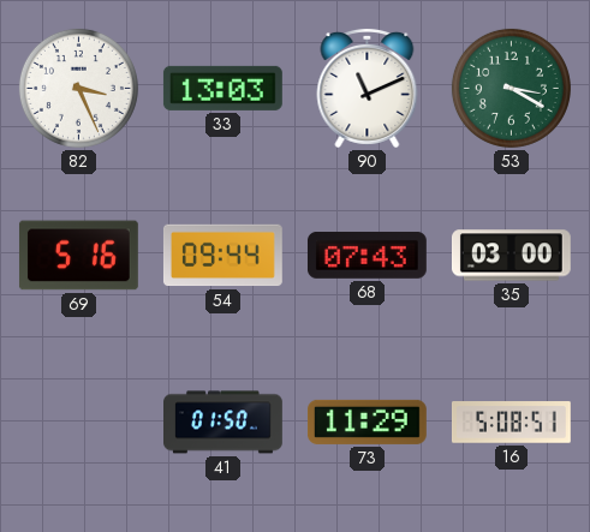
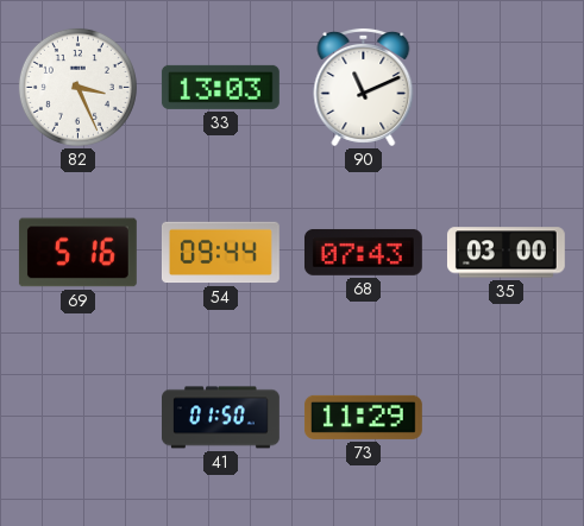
53: 3:20 -> none
16: 5:08 -> none
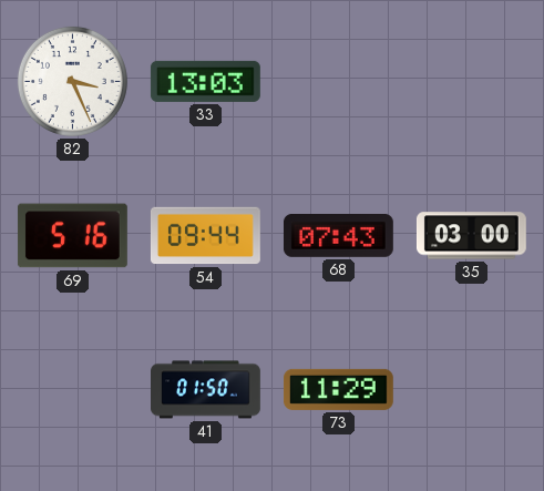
90: 11:11 -> none
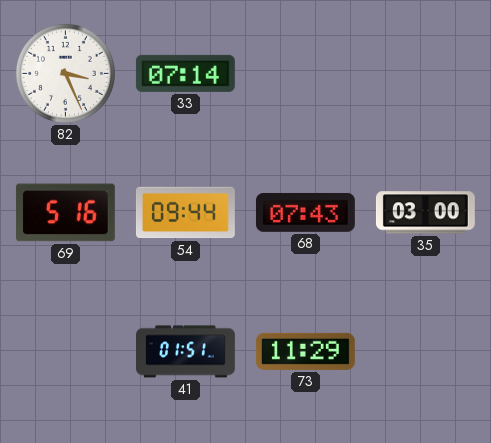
33: 13:03 -> 07:14
41: 01:50 -> 01:51
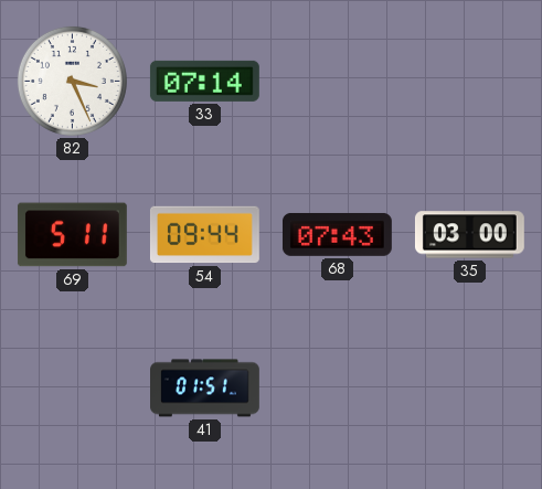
69: 5:16 -> 5:11
73: 11:29 -> none
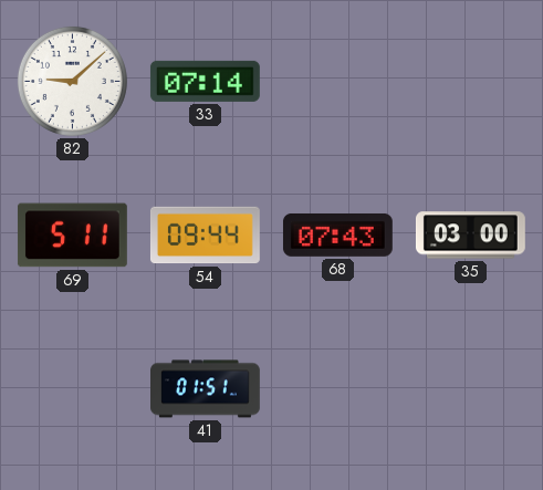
82: 3:26 -> 9:08
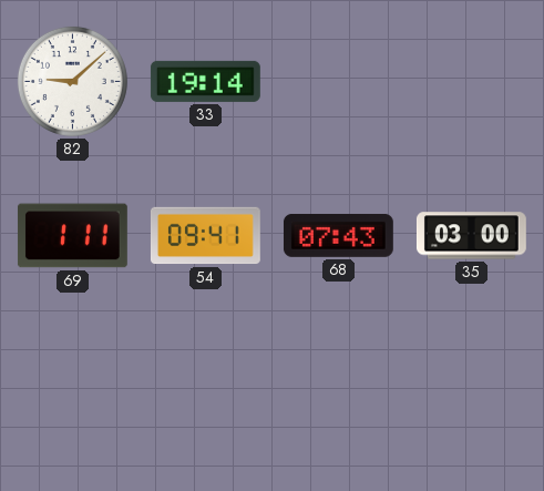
33: 07:14 -> 19:14
69: 5:11 -> 1:11
54: 09:44 -> 09:41
41: 01:51 -> none
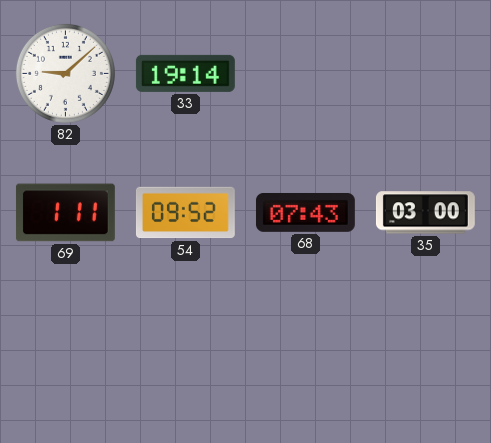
54: 09:41 -> 09:52
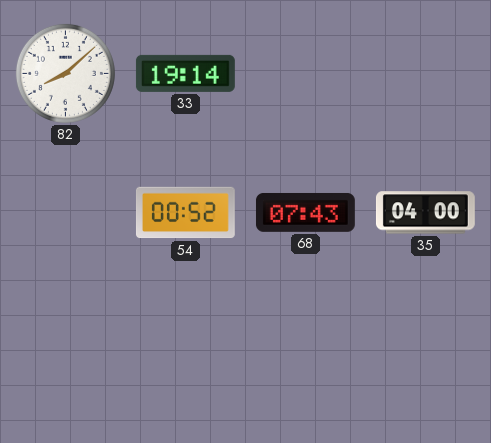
82: 9:08 -> 8:08
69: 1:11 -> none
54: 09:52 -> 00:52
35: 03:00 -> 04:00
